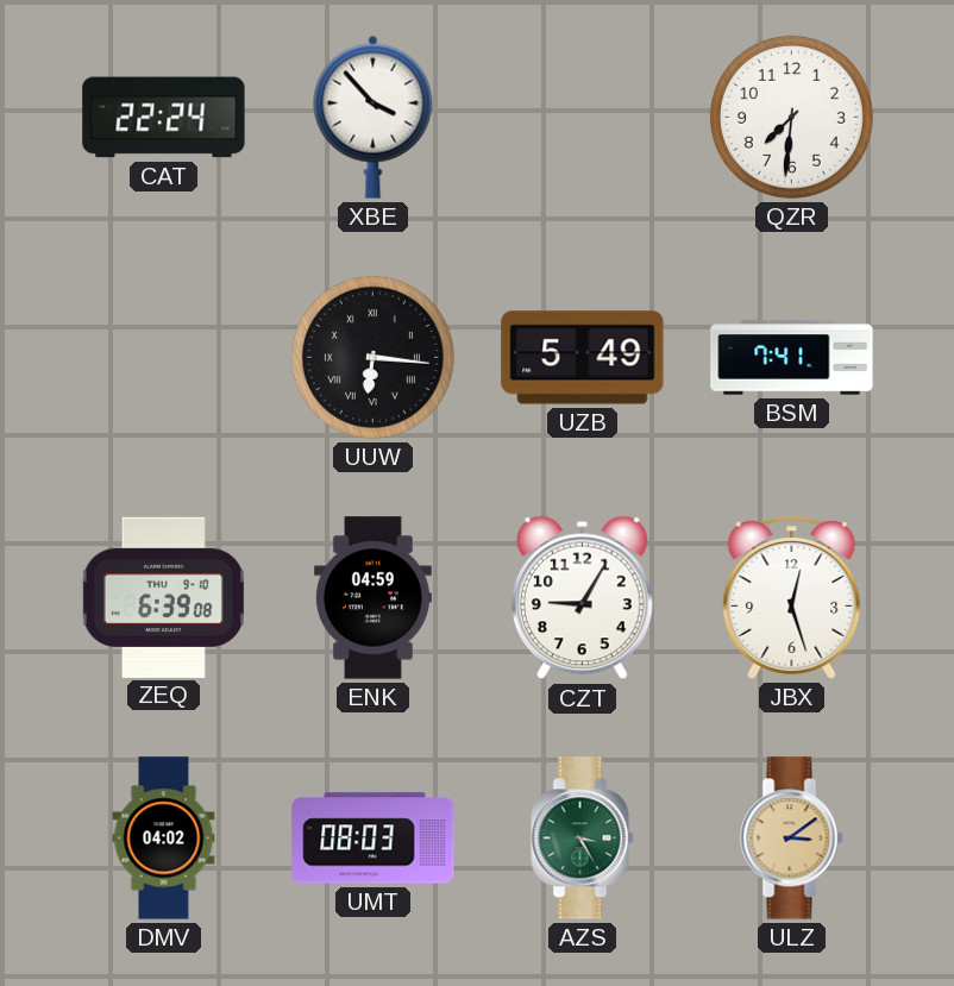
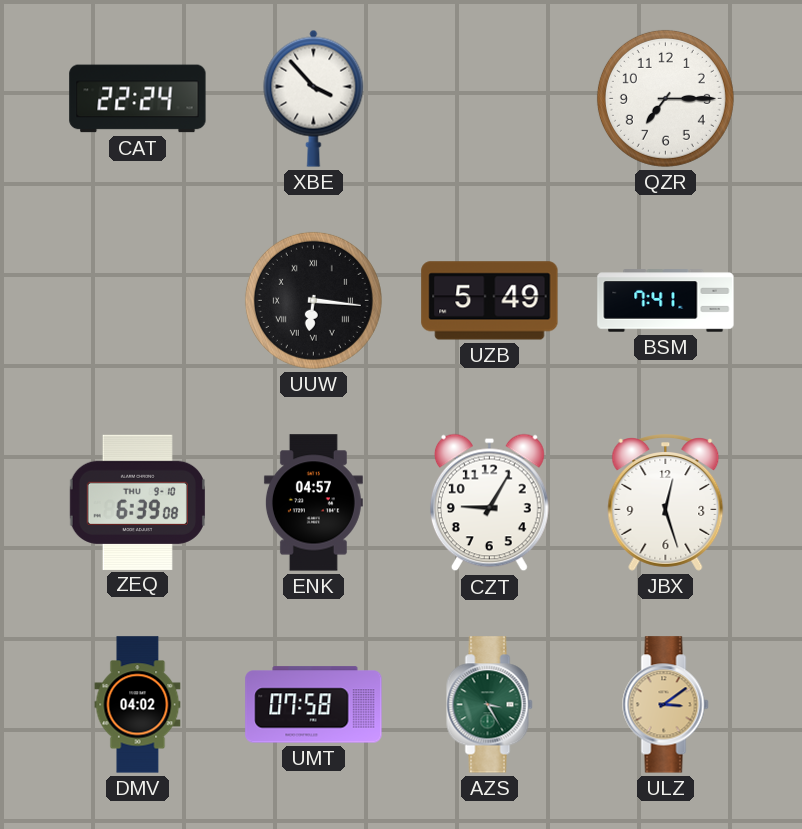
QZR: 7:31 -> 7:15
ENK: 04:59 -> 04:57
UMT: 08:03 -> 07:58
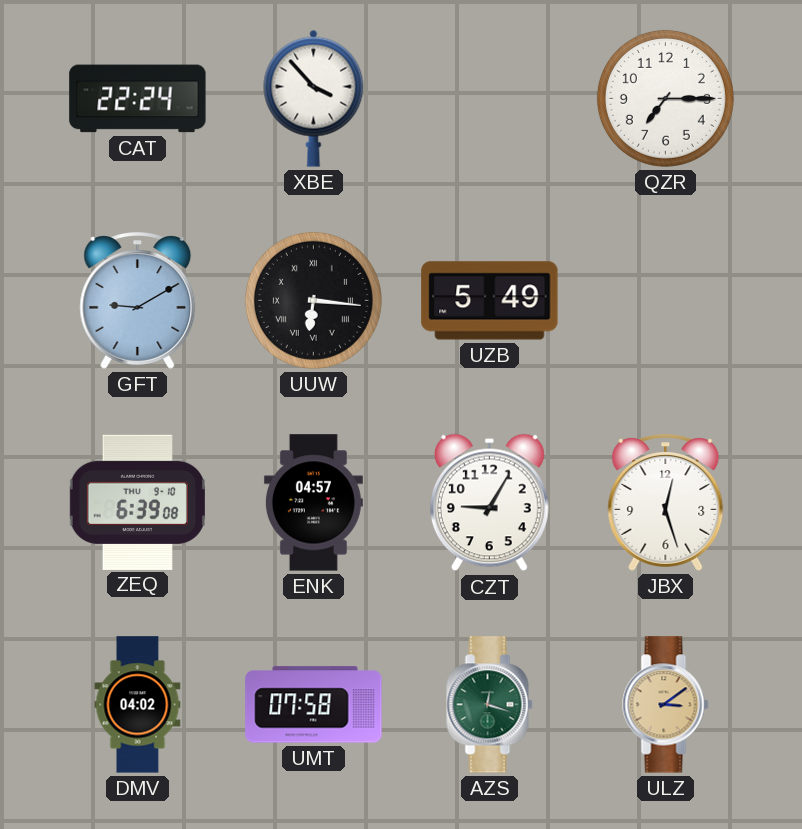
GFT: none -> 9:10
BSM: 7:41 -> none
AZS: 3:25 -> 12:18
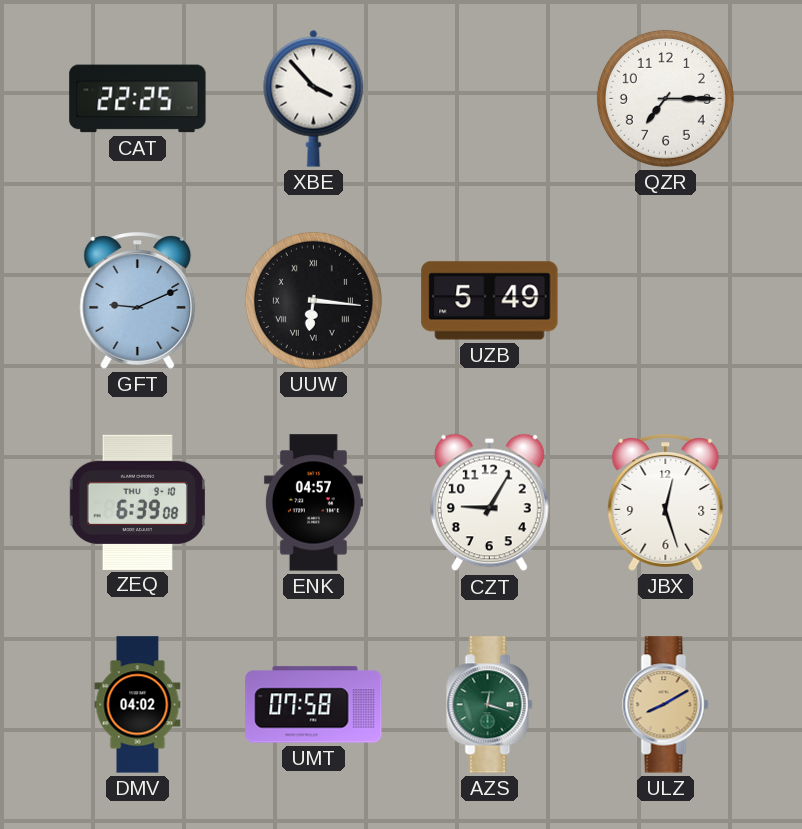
CAT: 22:24 -> 22:25
GFT: 9:10 -> 9:11
ULZ: 3:09 -> 8:10
